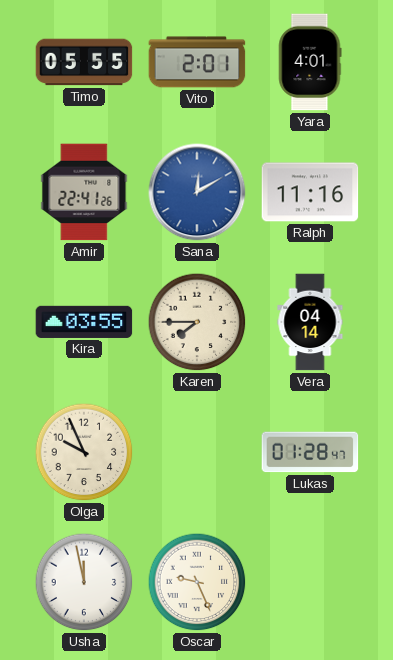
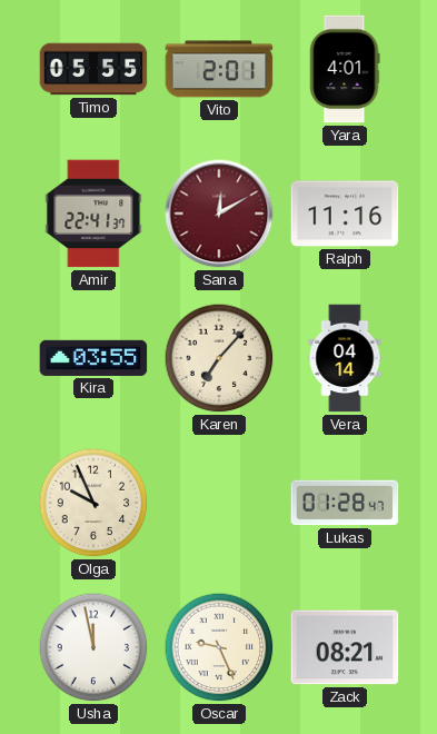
Amir: 22:41:26 -> 22:41:37
Sana dial: blue -> burgundy
Karen: 7:45 -> 7:07
Zack: none -> 08:21
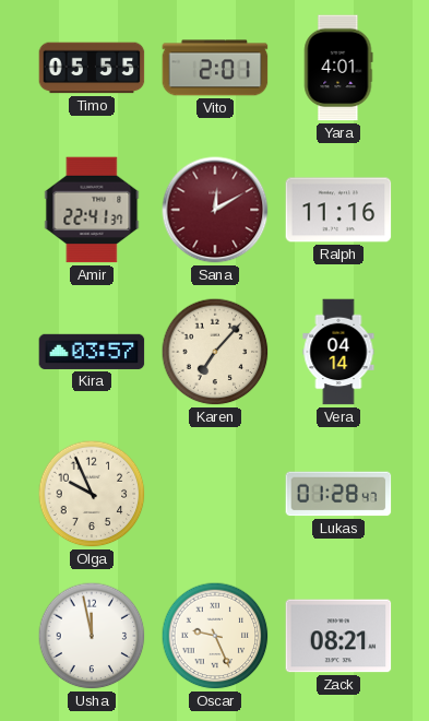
Kira: 03:55 -> 03:57
